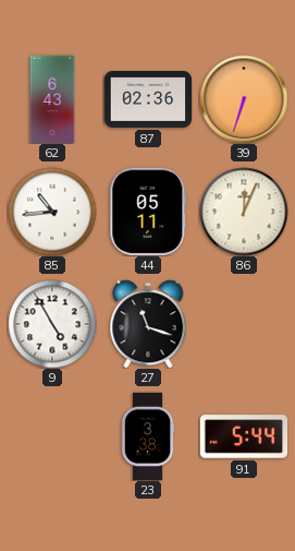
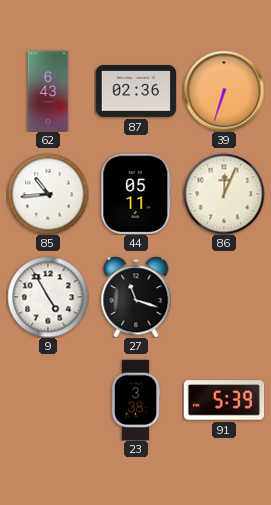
91: 5:44 -> 5:39
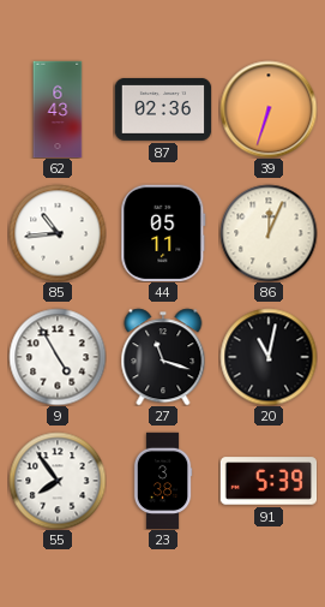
20: none -> 11:02
55: none -> 7:54
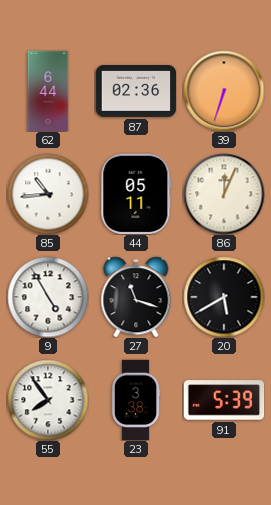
62: 6:43 -> 6:44
20: 11:02 -> 5:40
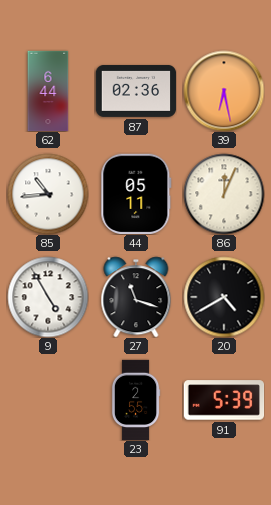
39: 6:33 -> 6:28
20: 5:40 -> 4:40
55: 7:54 -> none
23: 3:38 -> 2:55
